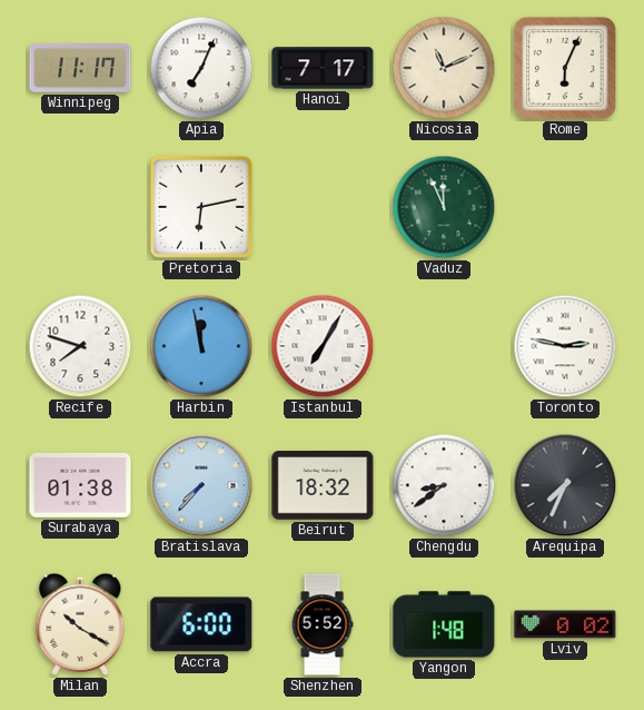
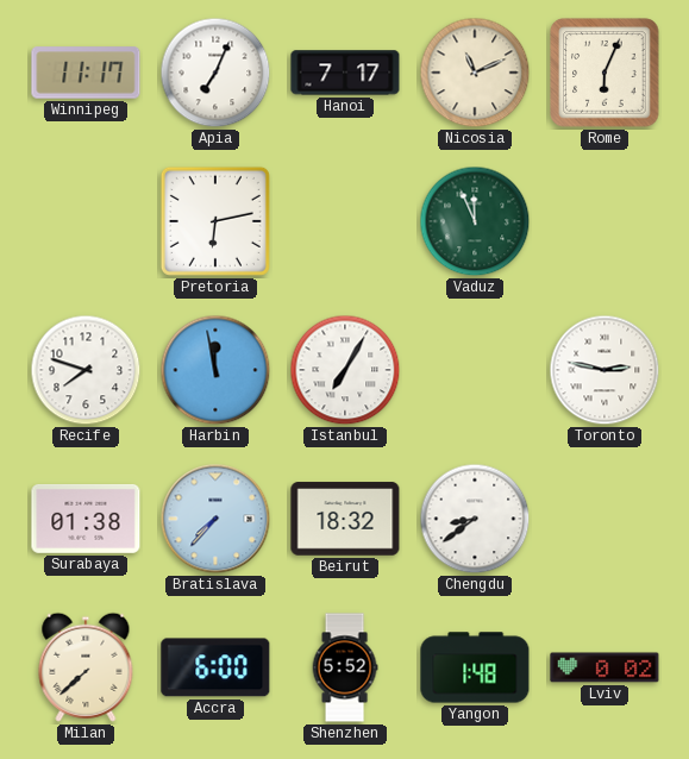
Arequipa: 7:34 -> none
Milan: 10:20 -> 7:38
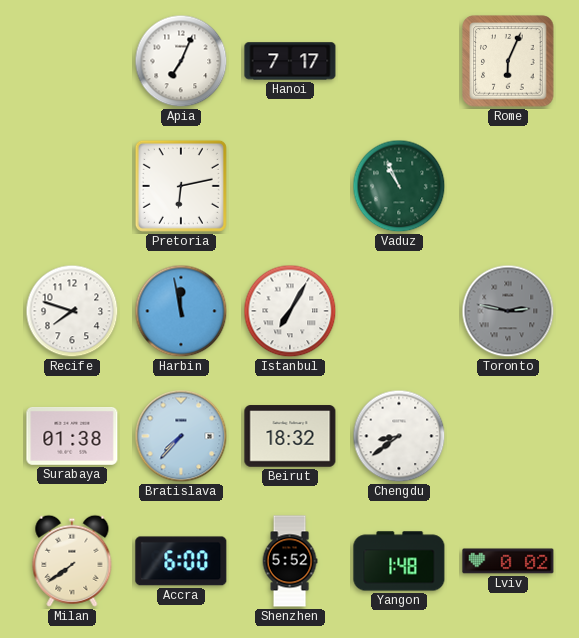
Winnipeg: 11:17 -> none
Nicosia: 11:11 -> none
Vaduz: 11:56 -> 10:56
Toronto dial: white -> grey
Milan: 7:38 -> 7:39
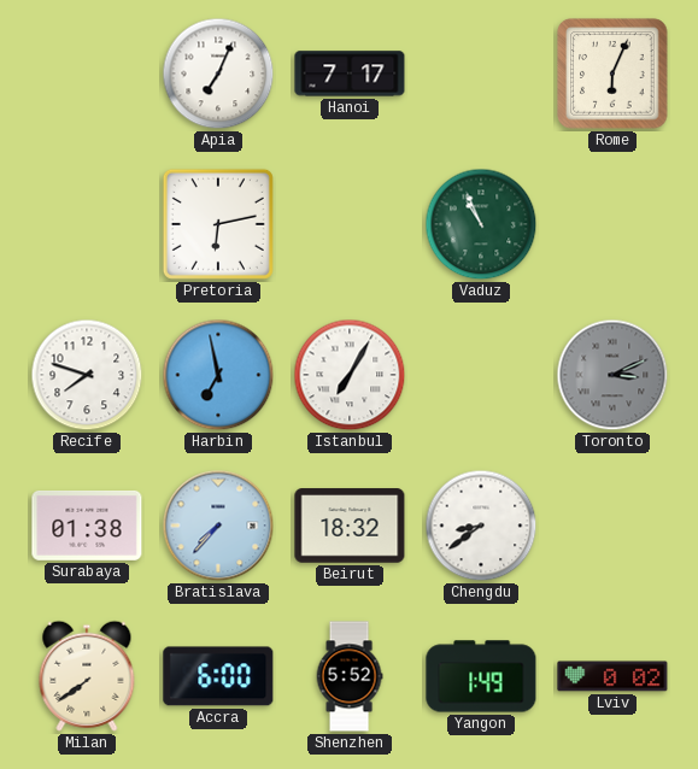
Harbin: 11:58 -> 6:58
Toronto: 2:47 -> 3:11
Yangon: 1:48 -> 1:49
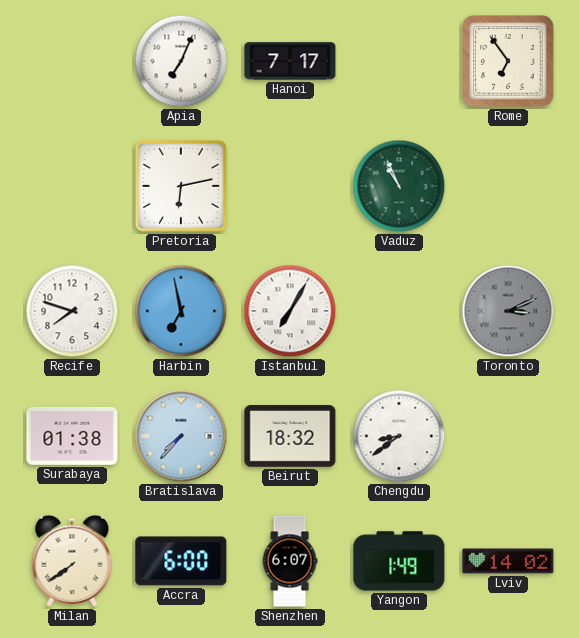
Rome: 6:04 -> 6:54
Shenzhen: 5:52 -> 6:07
Lviv: 0:02 -> 14:02
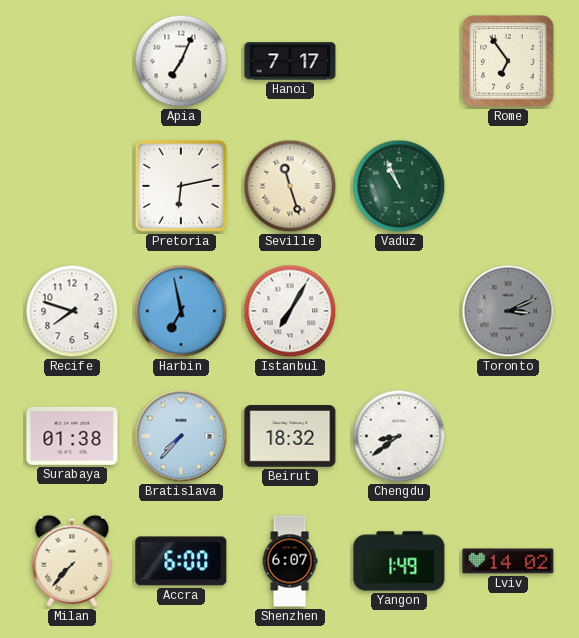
Seville: none -> 11:27
Milan: 7:39 -> 7:37
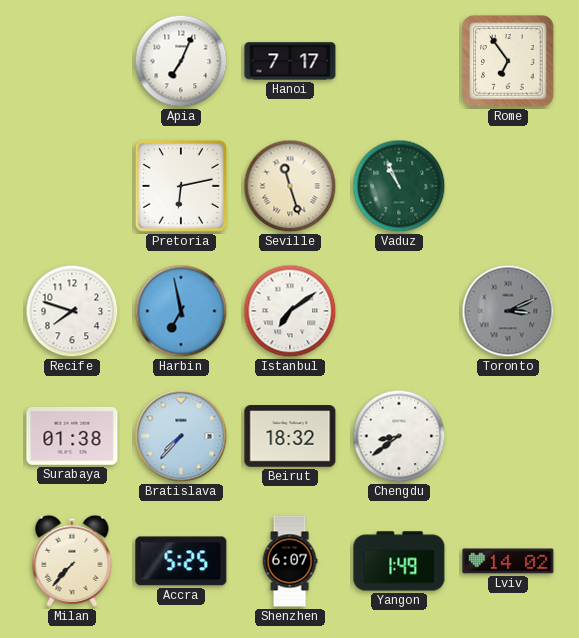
Istanbul: 7:05 -> 7:09
Accra: 6:00 -> 5:25
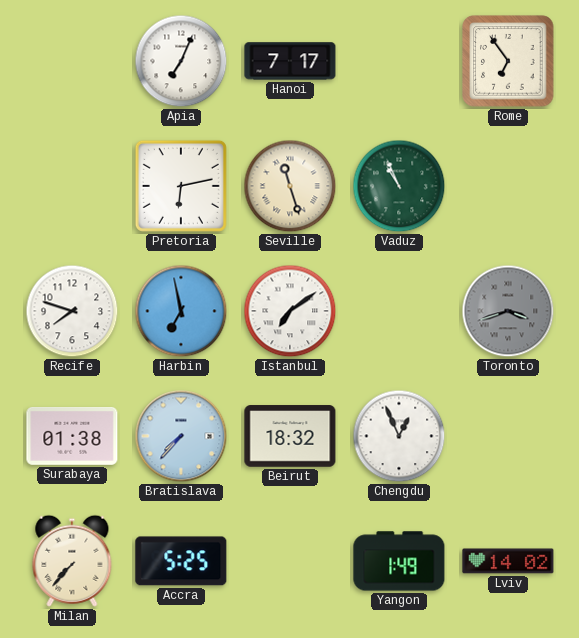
Toronto: 3:11 -> 3:42
Chengdu: 8:39 -> 12:56
Shenzhen: 6:07 -> none
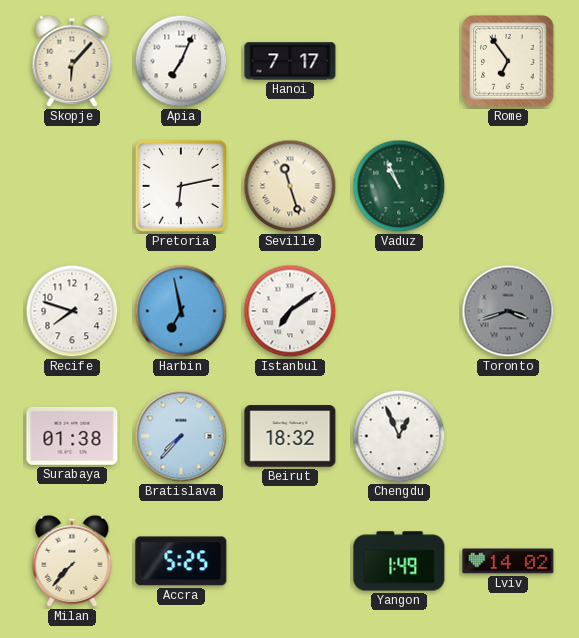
Skopje: none -> 6:07
